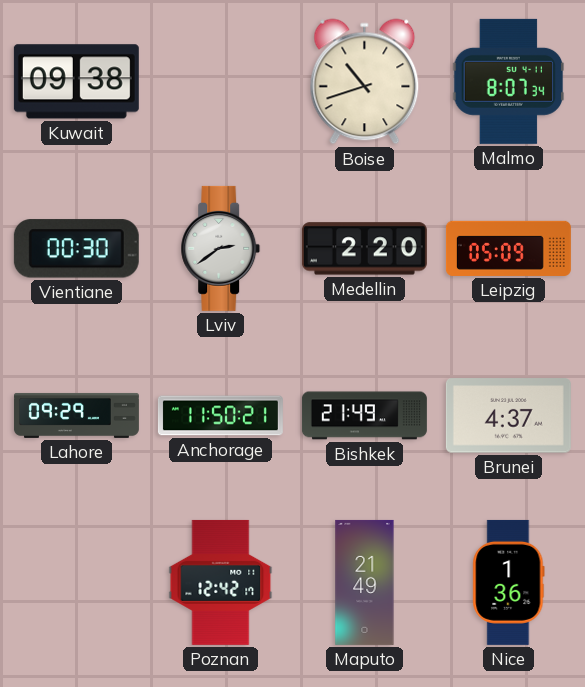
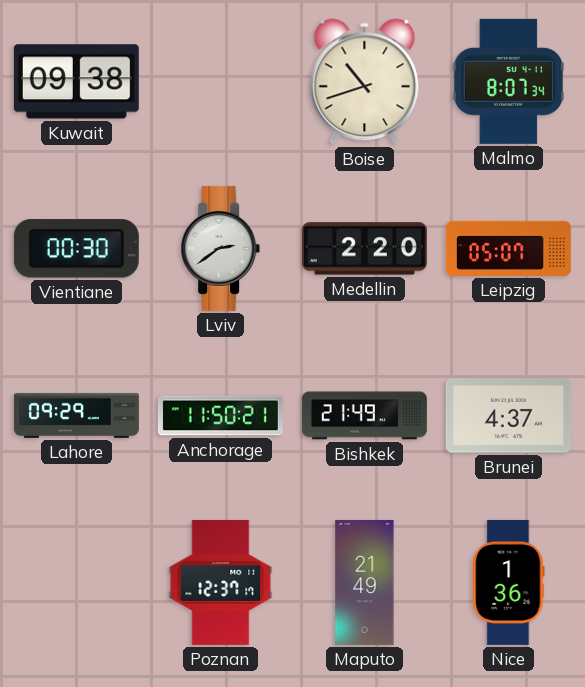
Leipzig: 05:09 -> 05:07
Poznan: 12:42 -> 12:37
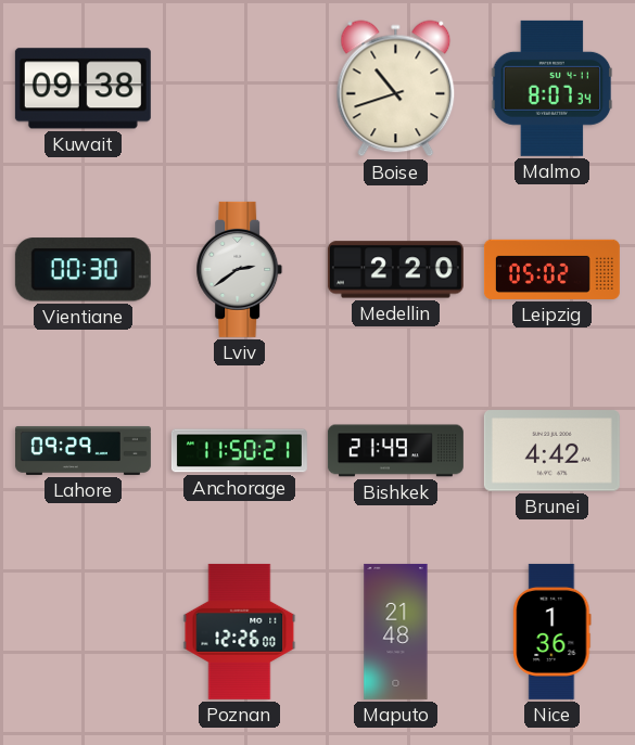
Leipzig: 05:07 -> 05:02
Brunei: 4:37 -> 4:42
Poznan: 12:37 -> 12:26
Maputo: 21:49 -> 21:48
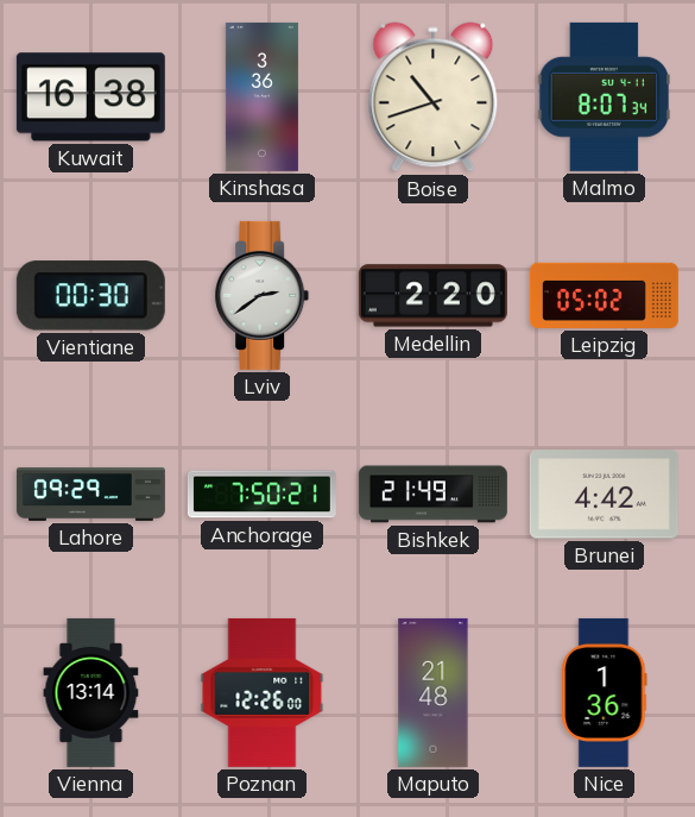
Kuwait: 09:38 -> 16:38
Kinshasa: none -> 3:36
Anchorage: 11:50 -> 7:50
Vienna: none -> 13:14
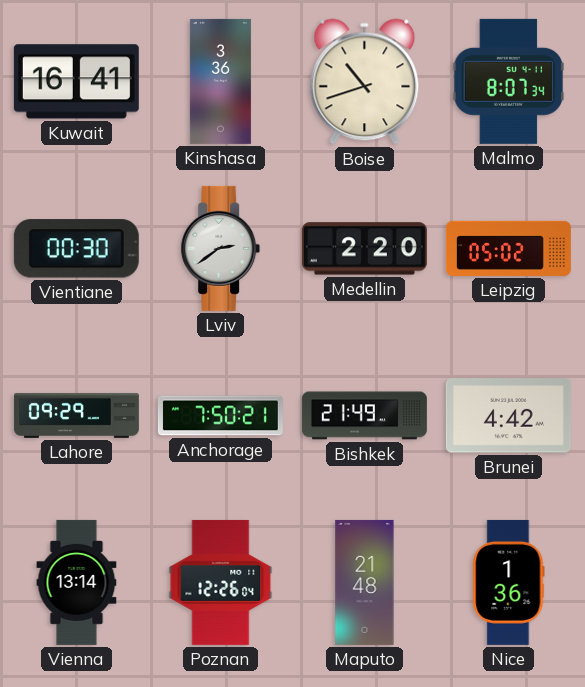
Kuwait: 16:38 -> 16:41
Poznan: 12:26:00 -> 12:26:04
